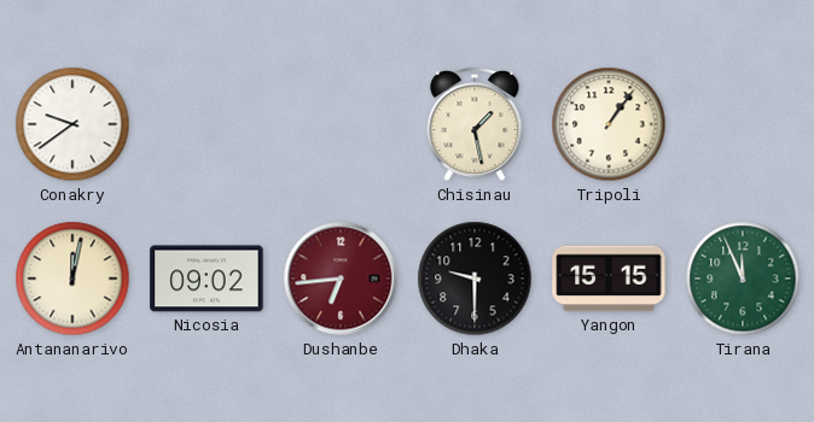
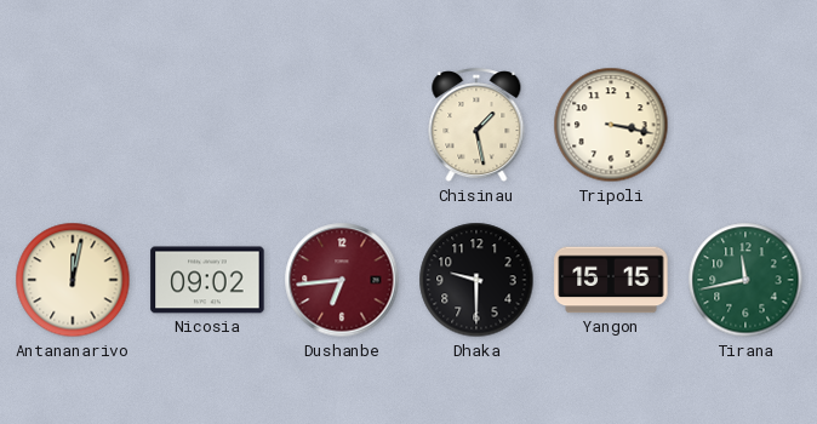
Conakry: 9:39 -> none
Tripoli: 1:06 -> 3:17
Tirana: 11:56 -> 11:43
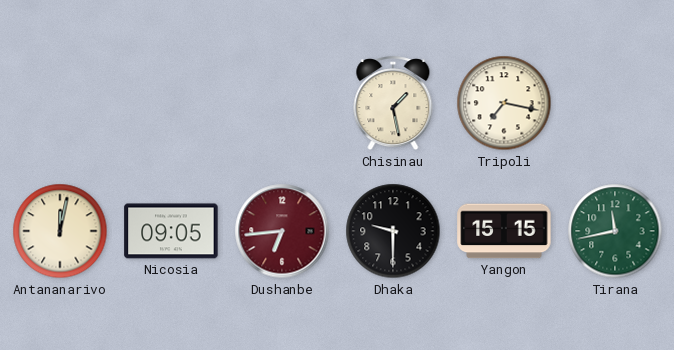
Tripoli: 3:17 -> 7:17
Nicosia: 09:02 -> 09:05
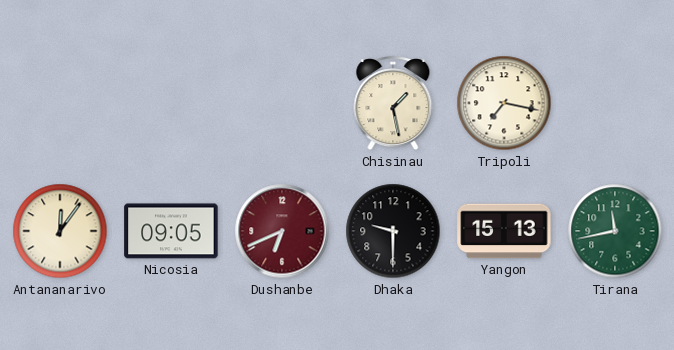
Antananarivo: 12:02 -> 12:06
Dushanbe: 6:44 -> 6:41
Yangon: 15:15 -> 15:13
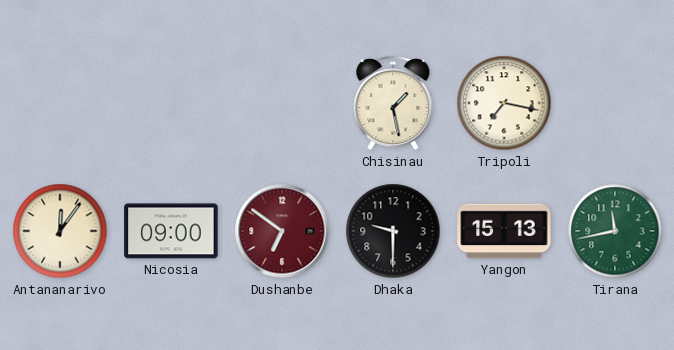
Nicosia: 09:05 -> 09:00
Dushanbe: 6:41 -> 6:51
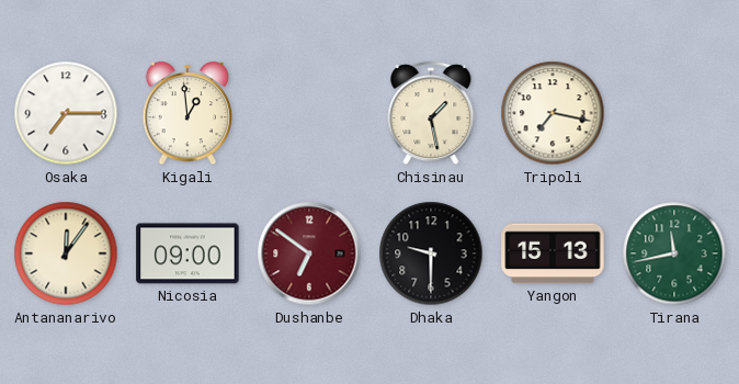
Osaka: none -> 7:15
Kigali: none -> 12:59
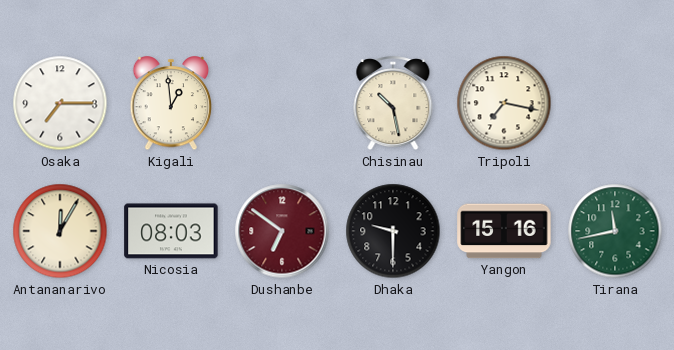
Chisinau: 1:28 -> 10:28
Antananarivo: 12:06 -> 12:05
Nicosia: 09:00 -> 08:03
Yangon: 15:13 -> 15:16
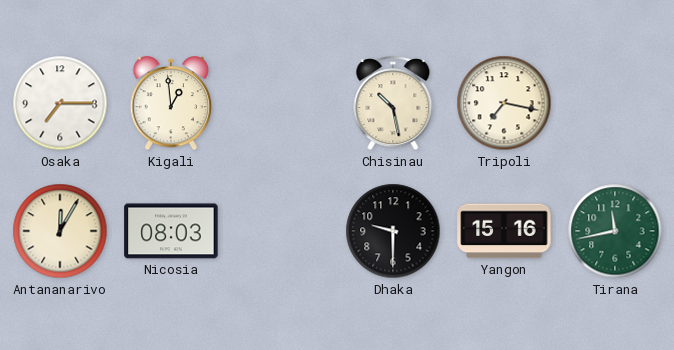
Dushanbe: 6:51 -> none
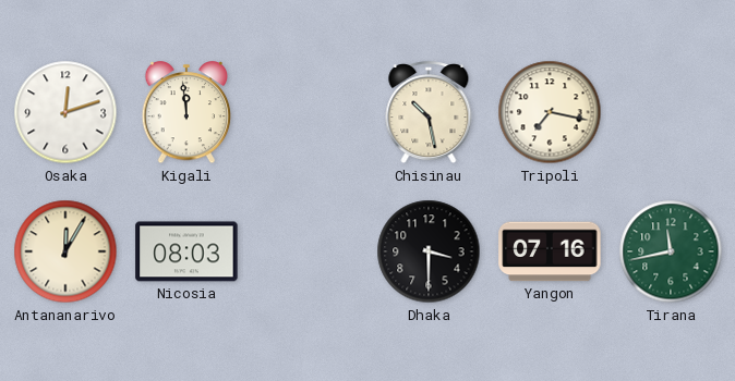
Osaka: 7:15 -> 12:12
Kigali: 12:59 -> 11:59
Dhaka: 9:30 -> 3:30
Yangon: 15:16 -> 07:16
